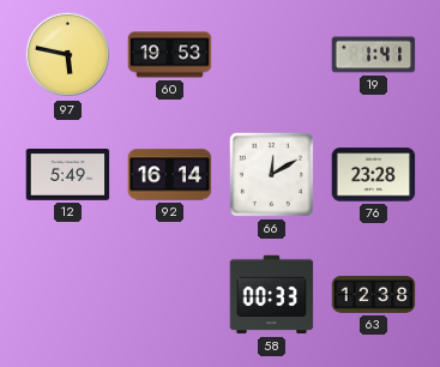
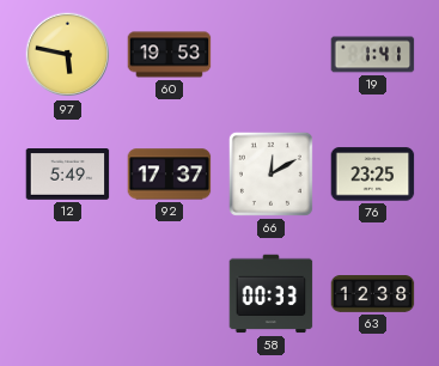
92: 16:14 -> 17:37
76: 23:28 -> 23:25
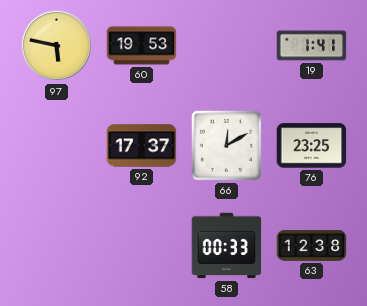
12: 5:49 -> none
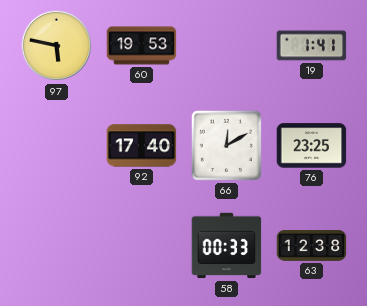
92: 17:37 -> 17:40
